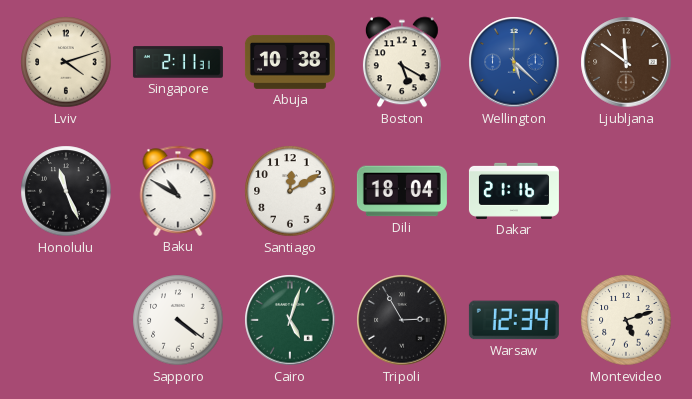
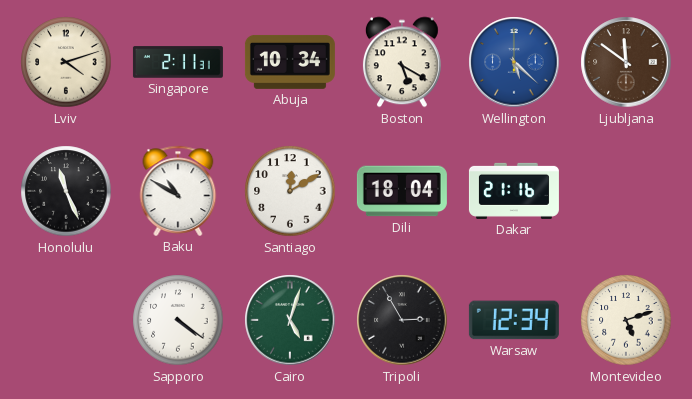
Abuja: 10:38 -> 10:34
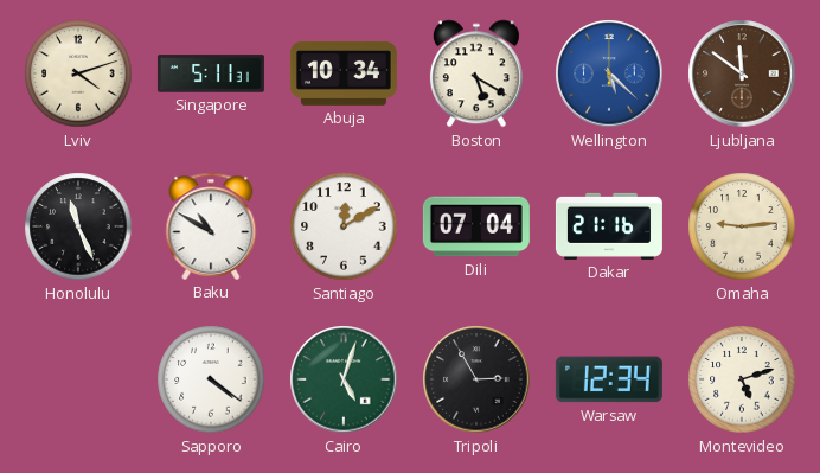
Singapore: 2:11 -> 5:11
Dili: 18:04 -> 07:04
Omaha: none -> 9:14
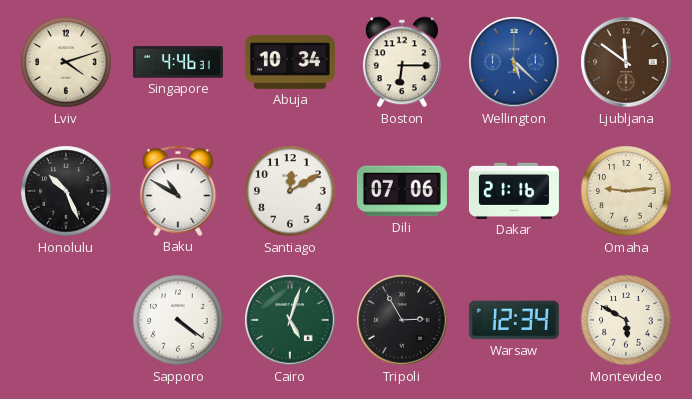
Singapore: 5:11 -> 4:46
Boston: 5:20 -> 6:15
Honolulu: 11:26 -> 10:26
Dili: 07:04 -> 07:06
Montevideo: 5:12 -> 5:50
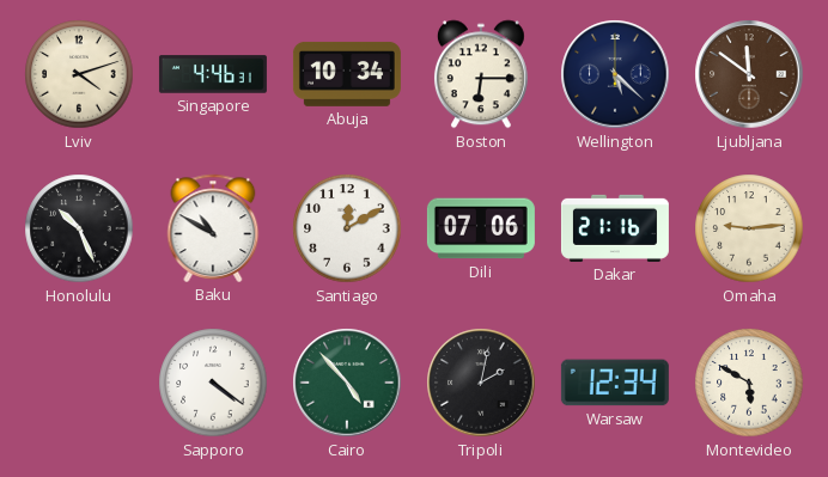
Wellington dial: blue -> navy
Cairo: 5:03 -> 4:53
Tripoli: 2:55 -> 2:02
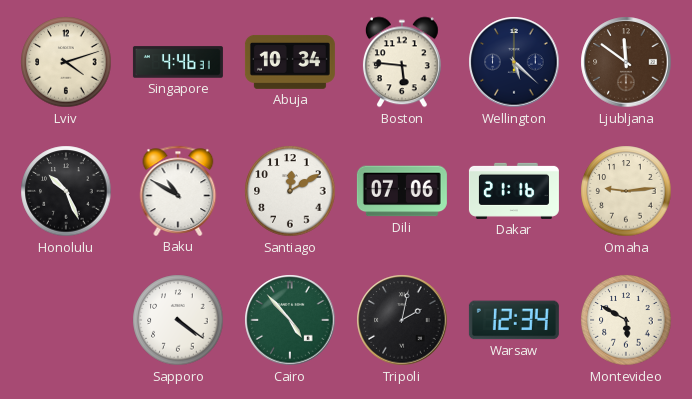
Boston: 6:15 -> 5:46
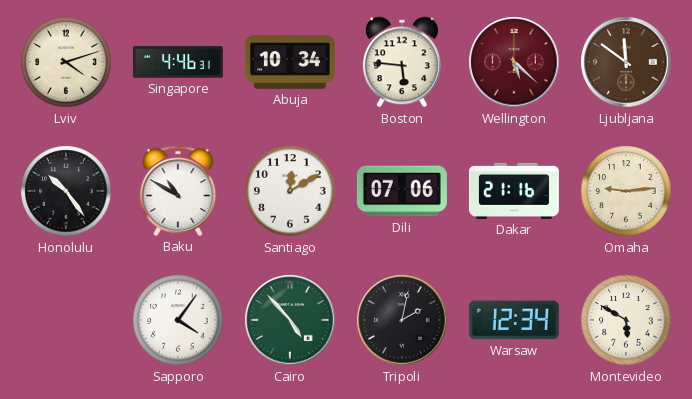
Wellington dial: navy -> burgundy
Honolulu: 10:26 -> 10:24
Sapporo: 4:21 -> 4:06
